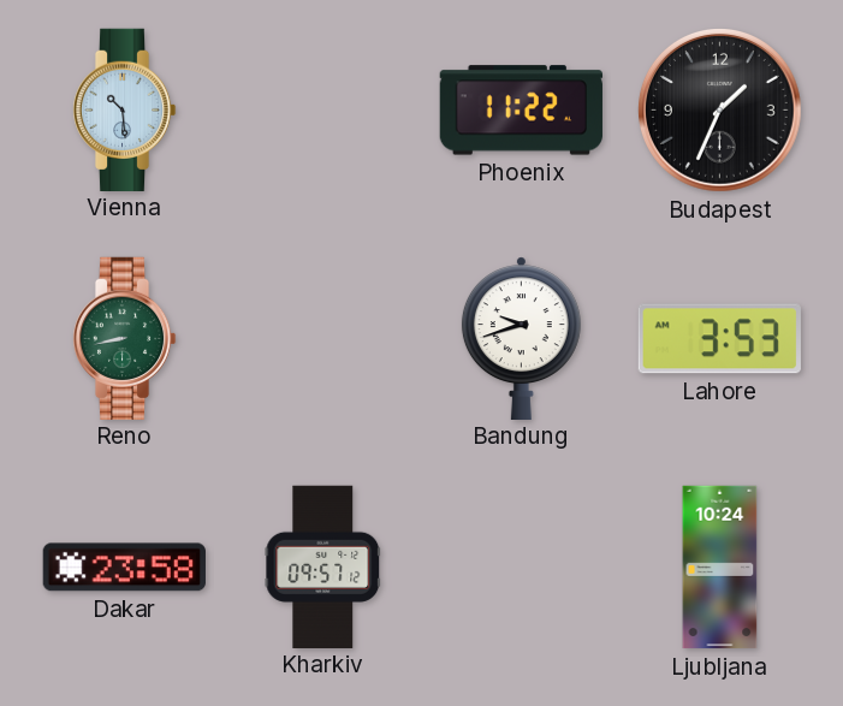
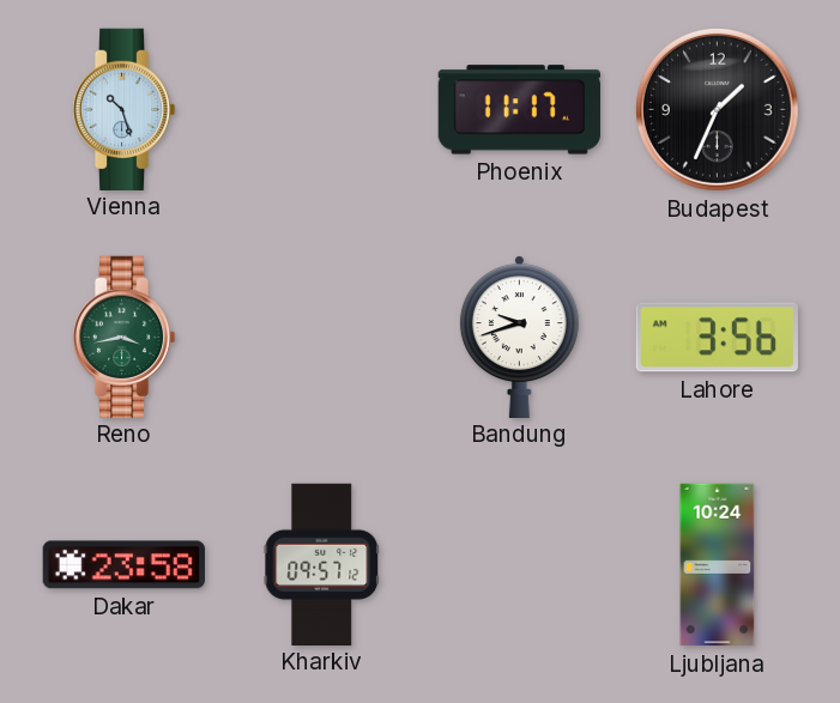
Vienna: 10:29 -> 10:27
Phoenix: 11:22 -> 11:17
Reno: 8:43 -> 3:43
Lahore: 3:53 -> 3:56
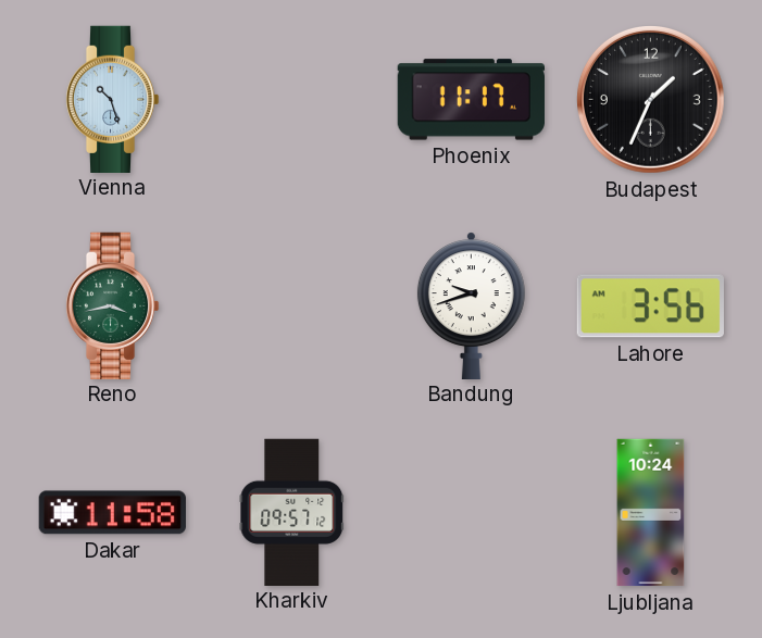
Dakar: 23:58 -> 11:58
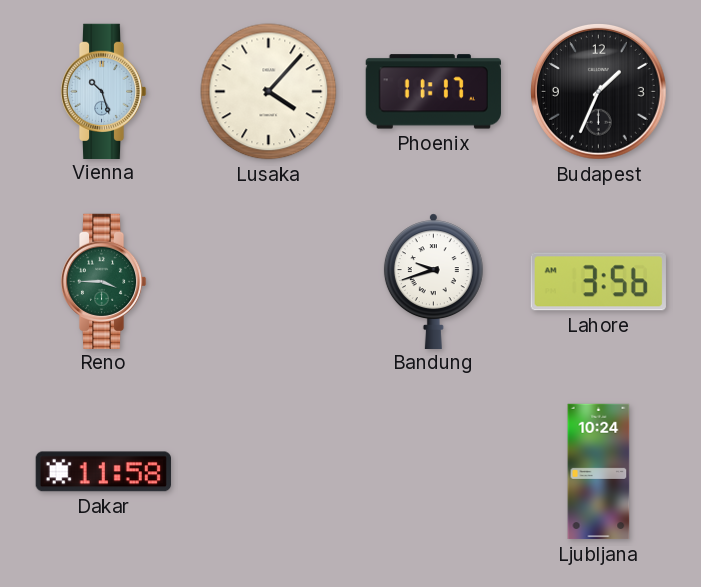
Lusaka: none -> 4:07
Reno: 3:43 -> 3:45
Kharkiv: 09:57 -> none
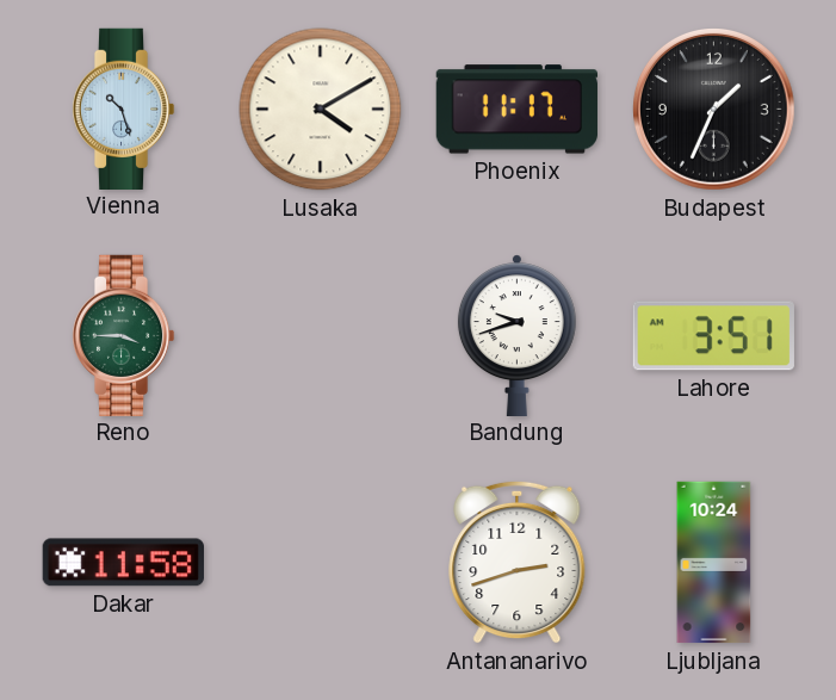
Lusaka: 4:07 -> 4:10
Lahore: 3:56 -> 3:51
Antananarivo: none -> 2:42
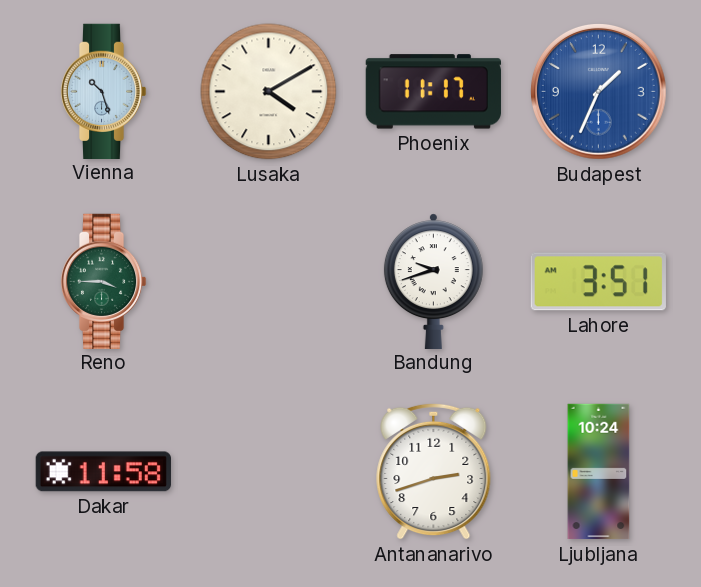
Budapest dial: black -> blue
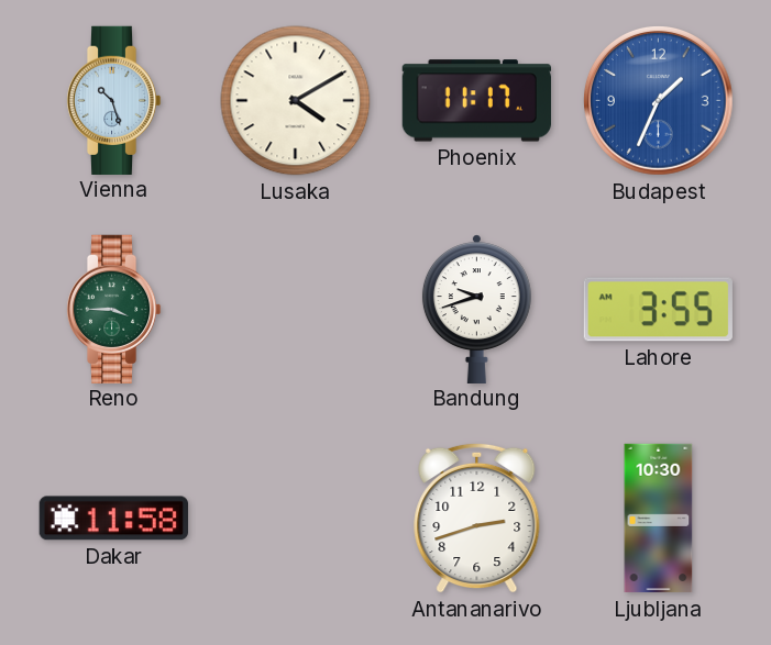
Lahore: 3:51 -> 3:55
Ljubljana: 10:24 -> 10:30
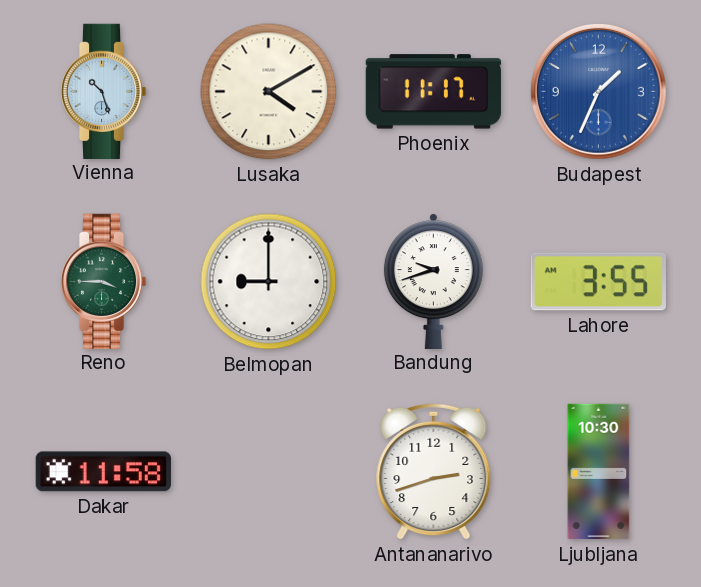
Belmopan: none -> 9:00
